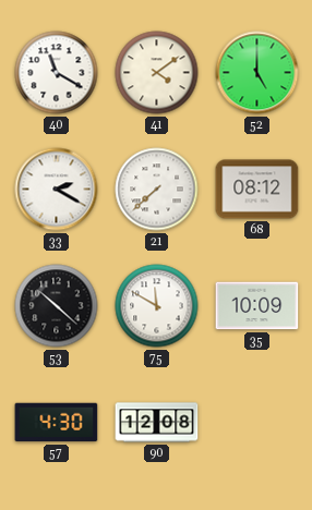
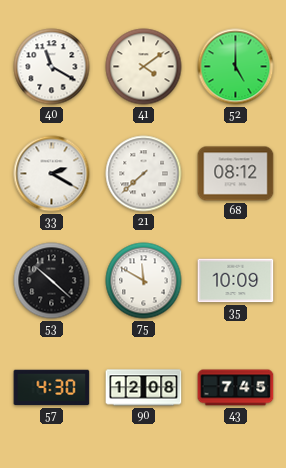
43: none -> 7:45
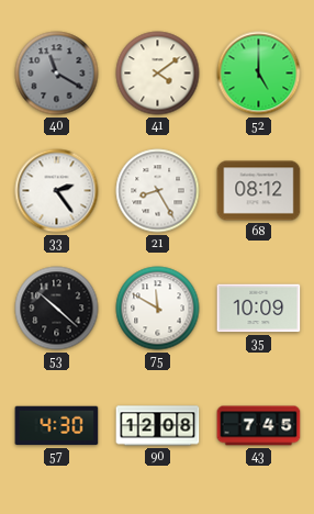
40 dial: white -> grey
33: 2:20 -> 2:24
21: 7:38 -> 8:25
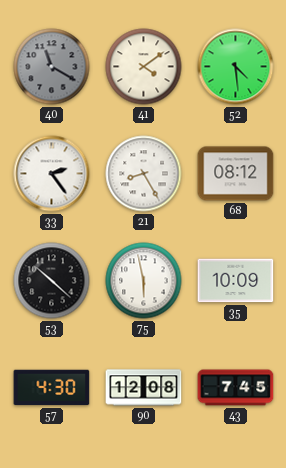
52: 5:00 -> 4:29
75: 11:50 -> 5:58
